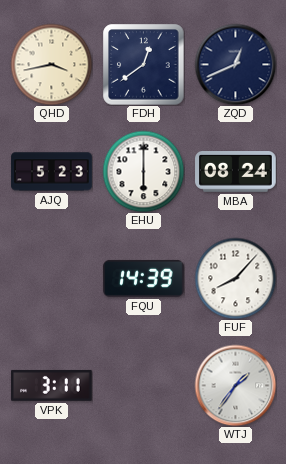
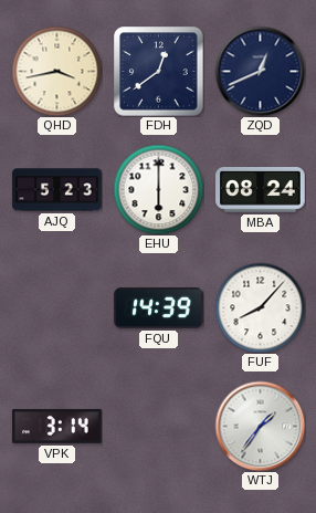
VPK: 3:11 -> 3:14
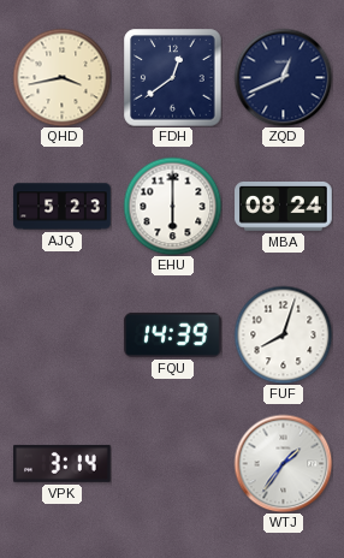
FUF: 8:07 -> 8:03
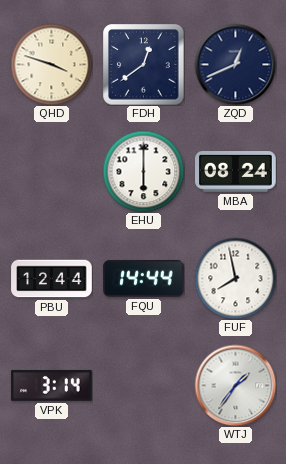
QHD: 3:43 -> 3:48
AJQ: 5:23 -> none
PBU: none -> 12:44
FQU: 14:39 -> 14:44
FUF: 8:03 -> 7:58
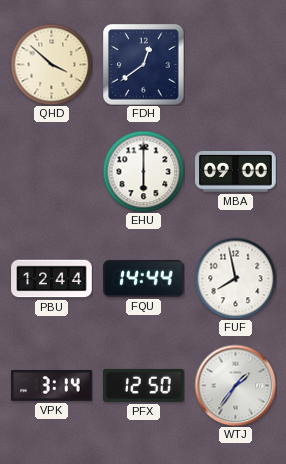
QHD: 3:48 -> 3:52
ZQD: 12:41 -> none
MBA: 08:24 -> 09:00
PFX: none -> 12:50
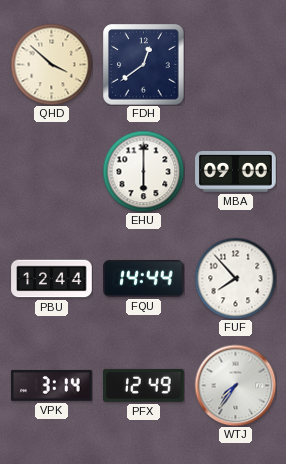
FUF: 7:58 -> 7:53
PFX: 12:50 -> 12:49
WTJ: 1:36 -> 7:36
